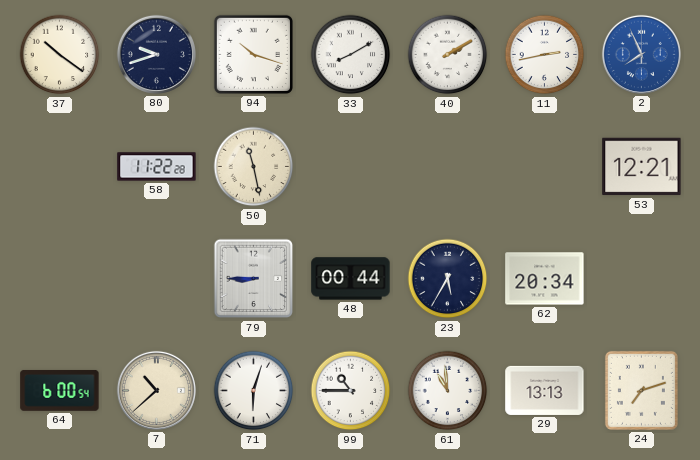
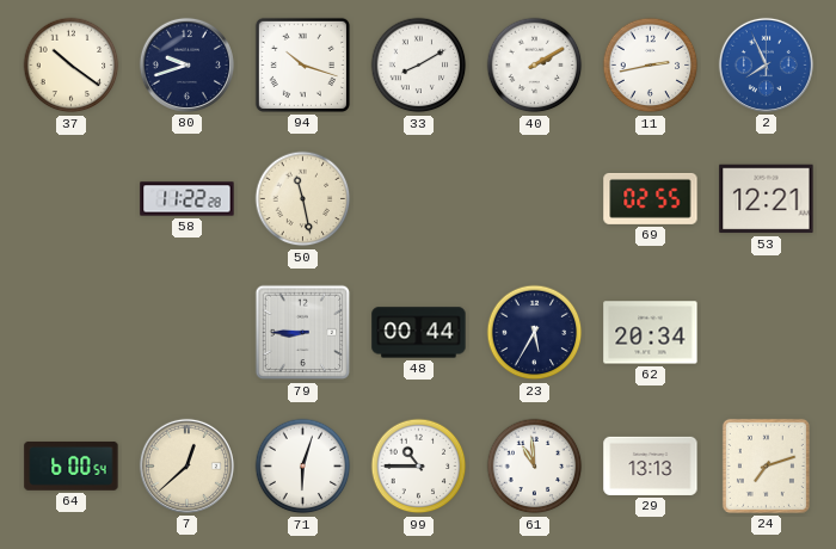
69: none -> 02:55
7: 10:38 -> 12:38
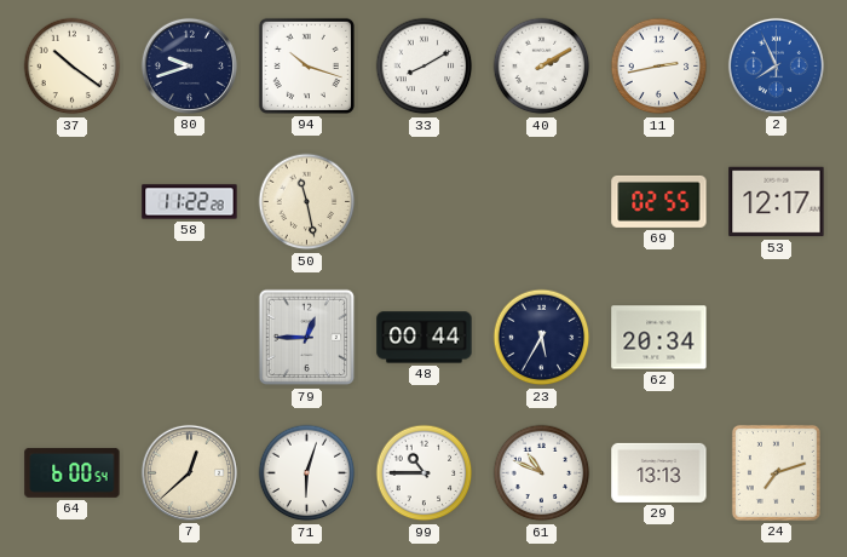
53: 12:21 -> 12:17
79: 8:45 -> 12:45
61: 10:59 -> 10:49
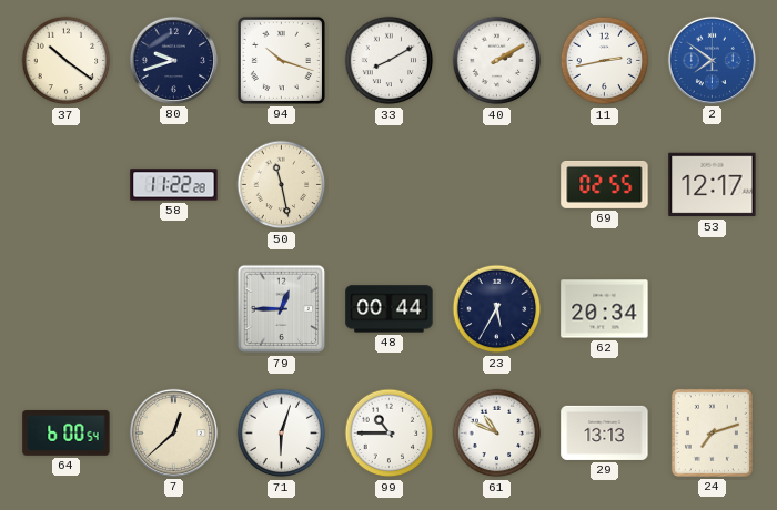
2: 7:56 -> 7:51
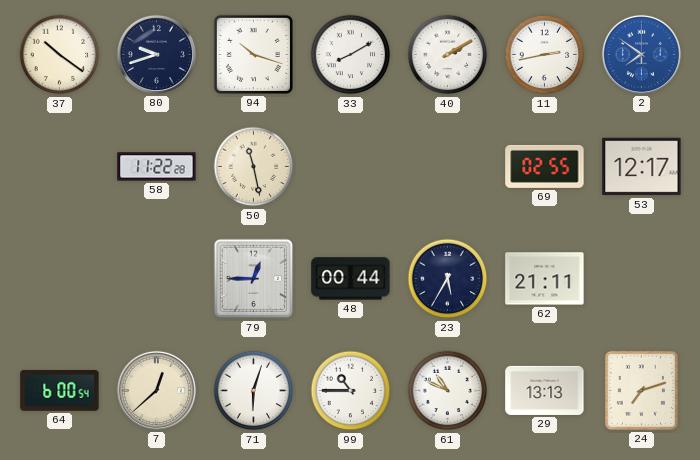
62: 20:34 -> 21:11
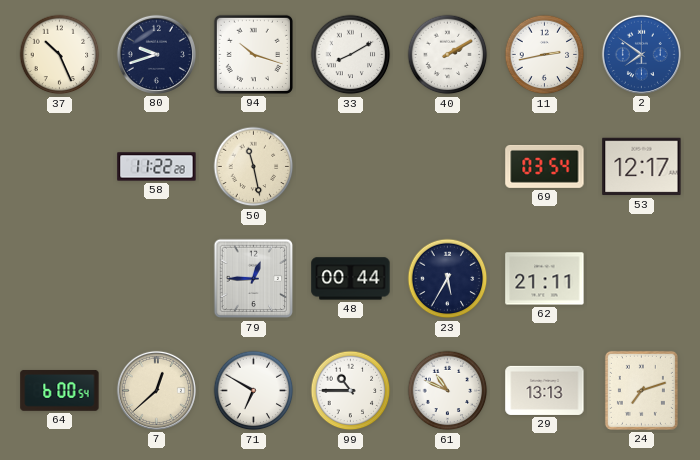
37: 10:21 -> 10:26
69: 02:55 -> 03:54
71: 6:03 -> 6:50
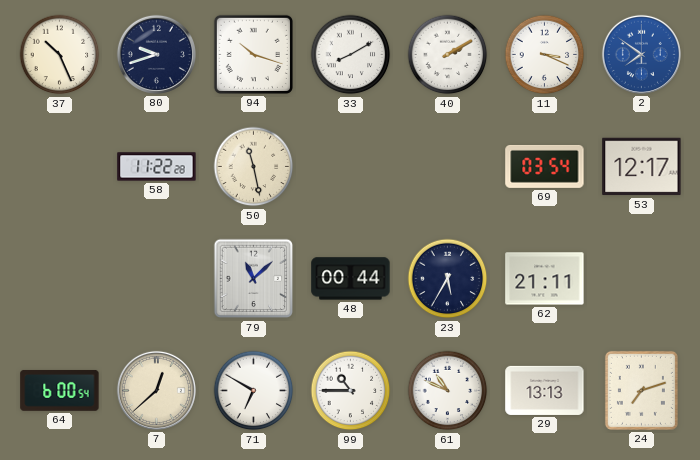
11: 2:43 -> 3:19
79: 12:45 -> 11:08
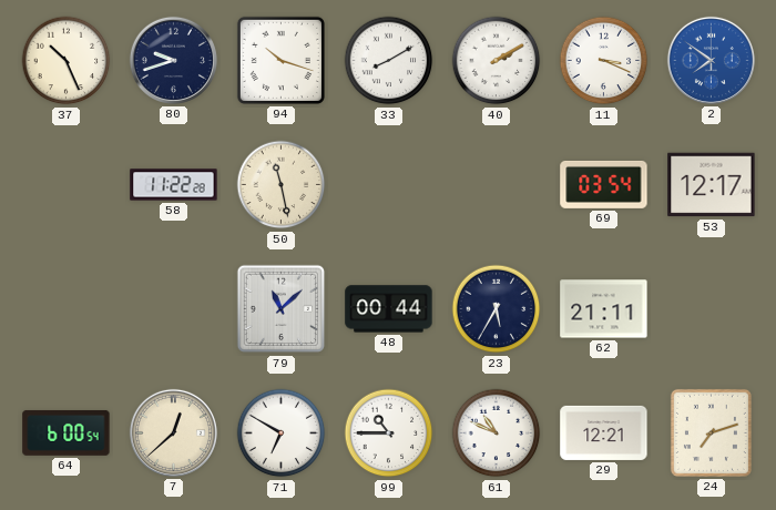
29: 13:13 -> 12:21
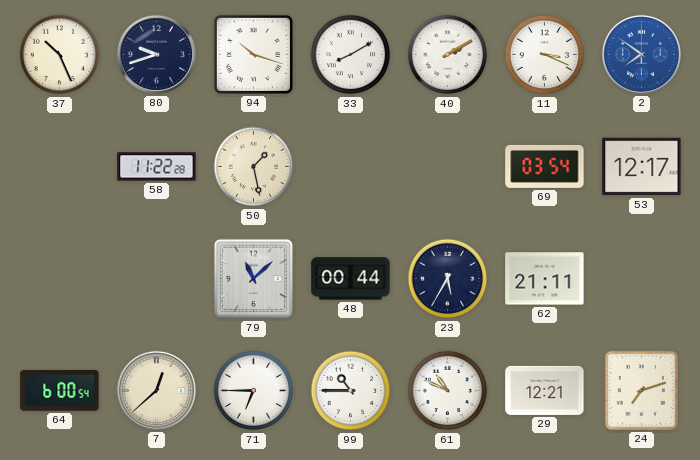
50: 11:28 -> 1:28
71: 6:50 -> 6:45
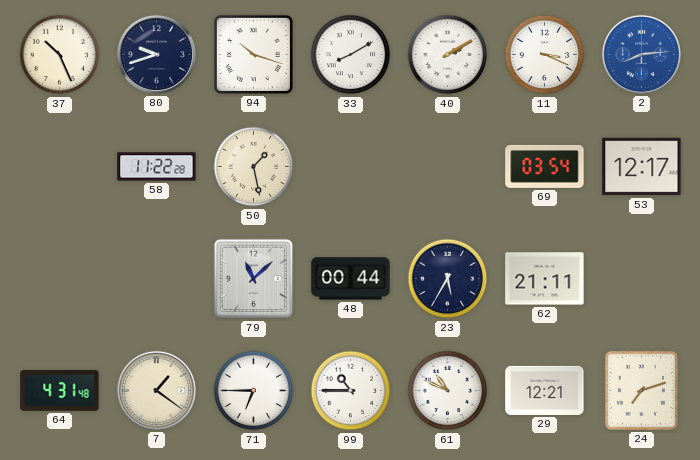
2: 7:51 -> 8:14
64: 6:00 -> 4:31
7: 12:38 -> 1:21
